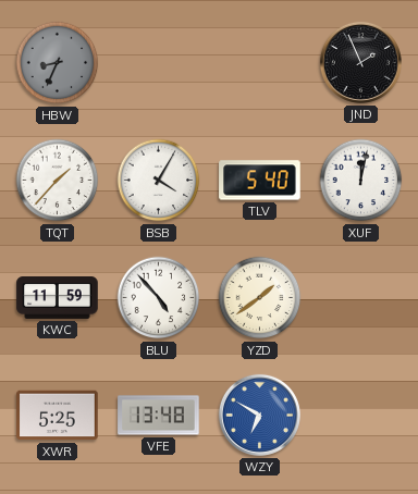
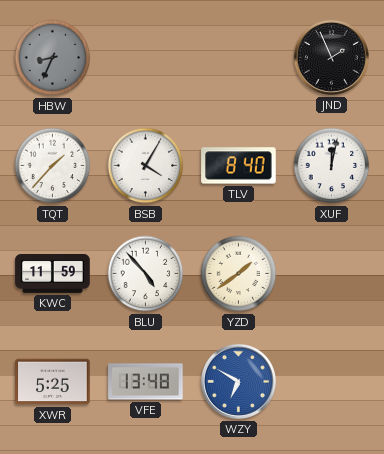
TLV: 5:40 -> 8:40
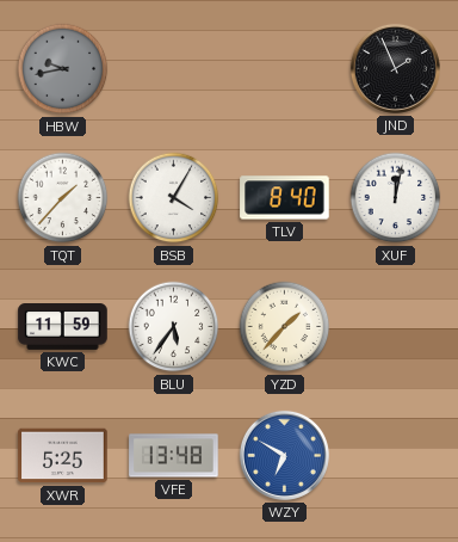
HBW: 8:34 -> 9:43
BLU: 4:53 -> 5:36
YZD: 1:39 -> 1:37
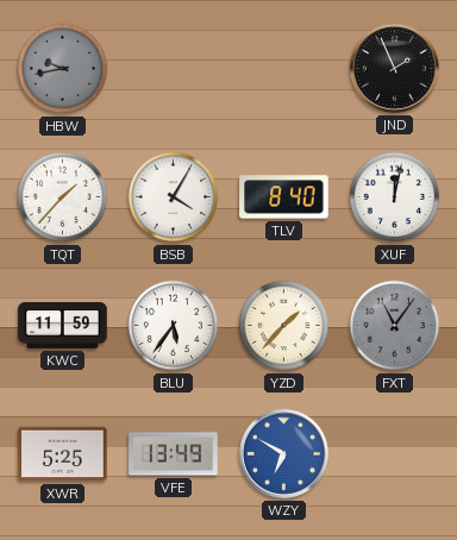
FXT: none -> 11:06
VFE: 13:48 -> 13:49
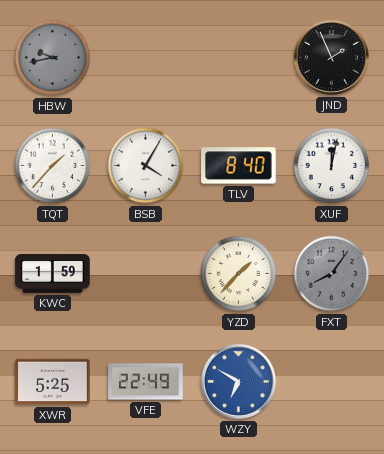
KWC: 11:59 -> 1:59
BLU: 5:36 -> none
FXT: 11:06 -> 8:06
VFE: 13:49 -> 22:49
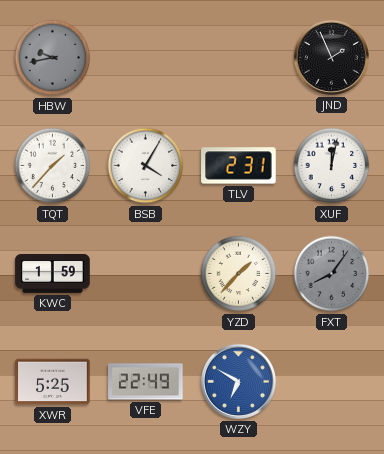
TLV: 8:40 -> 2:31
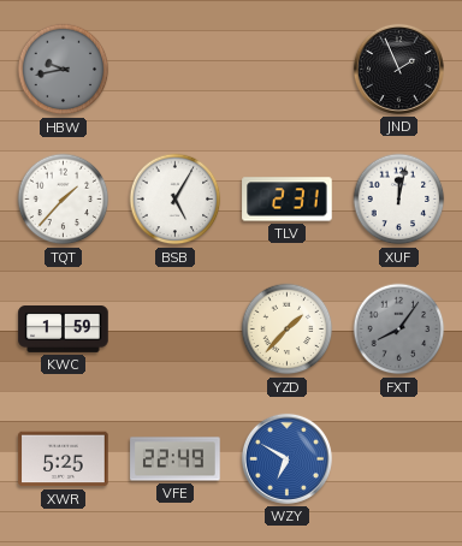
BSB: 4:05 -> 5:05
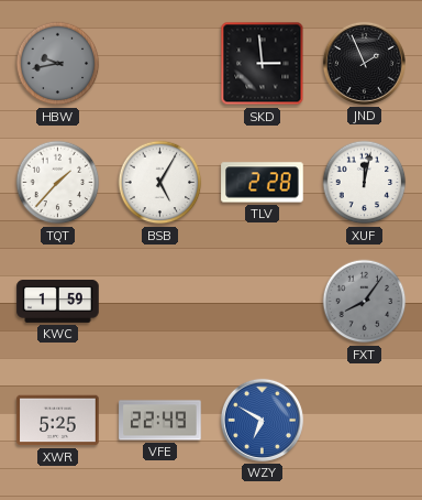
SKD: none -> 2:59
TLV: 2:31 -> 2:28
YZD: 1:37 -> none
